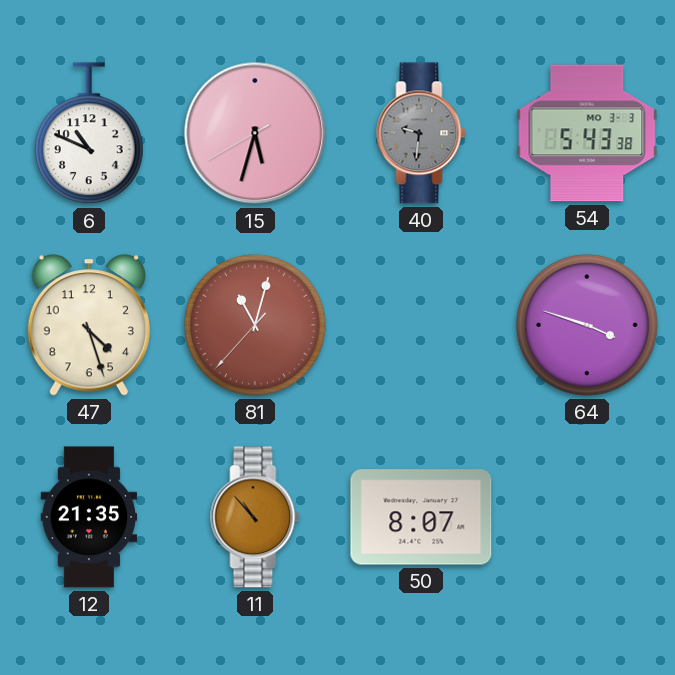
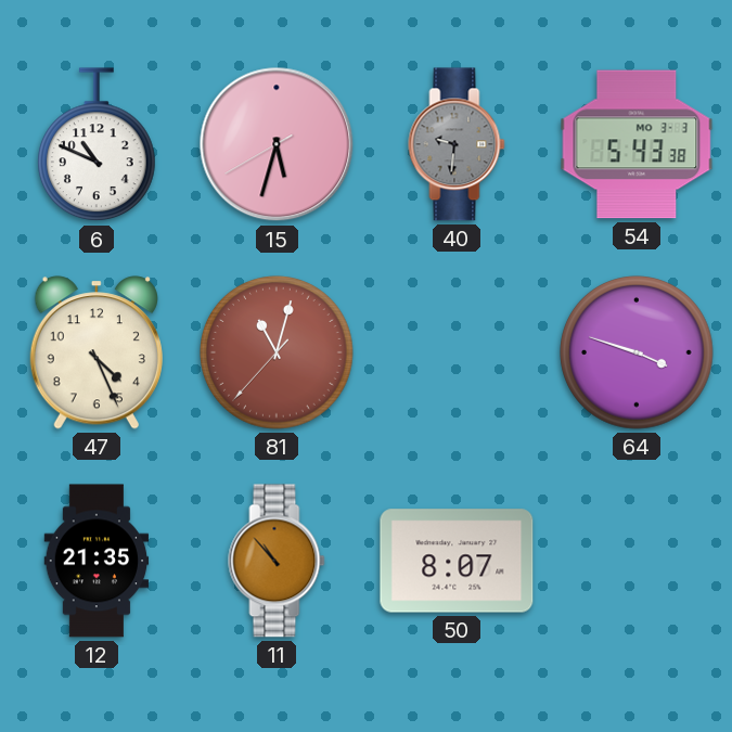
47: 4:27 -> 4:26
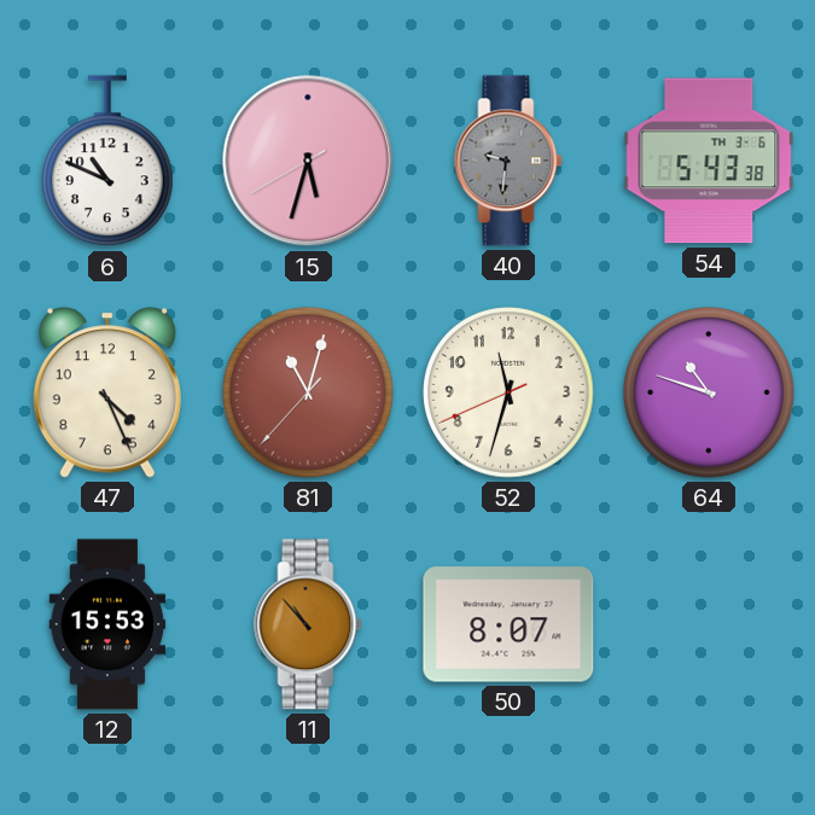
54 date: MO 3-3 -> TH 3-6
52: none -> 11:32
64: 3:48 -> 10:48
12: 21:35 -> 15:53
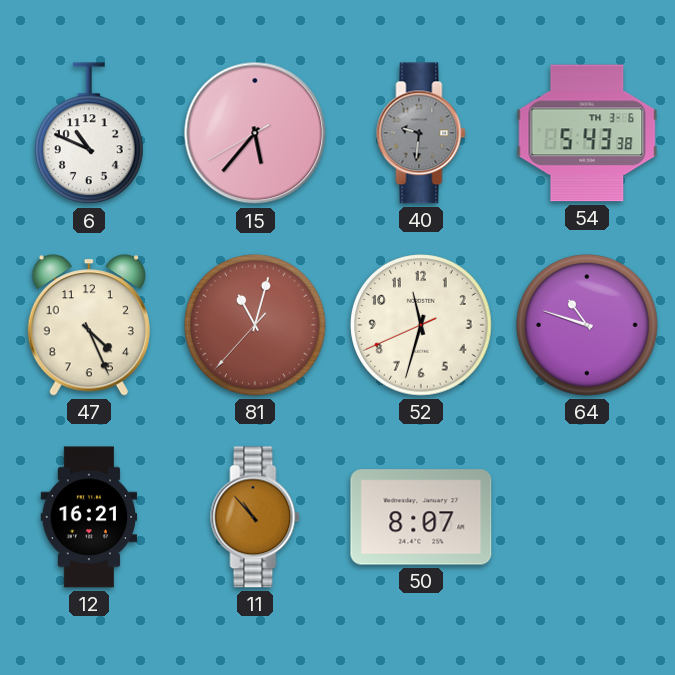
15: 5:32 -> 5:36
12: 15:53 -> 16:21
